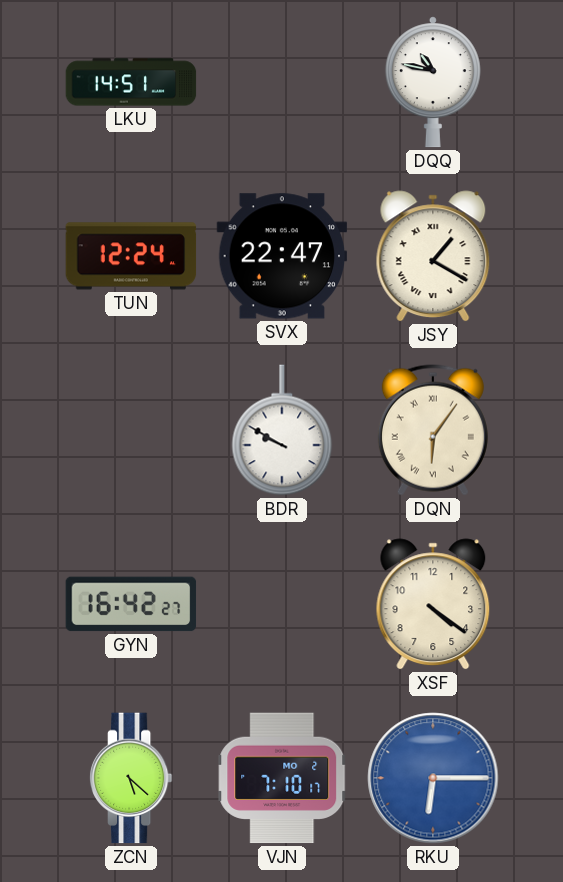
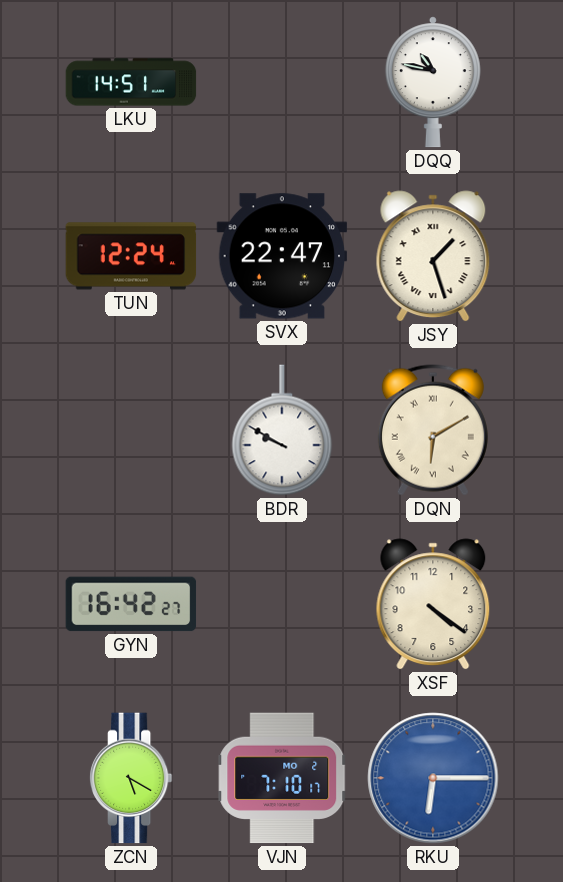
JSY: 1:20 -> 1:27
DQN: 6:06 -> 6:10
ZCN: 5:22 -> 5:20
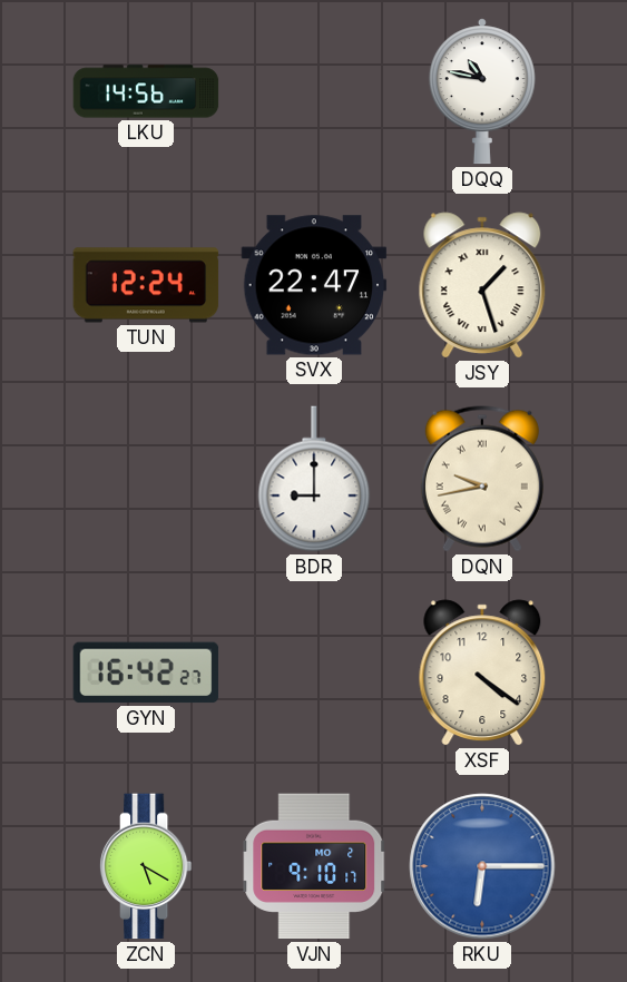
LKU: 14:51 -> 14:56
BDR: 9:50 -> 9:00
DQN: 6:10 -> 9:43
VJN: 7:10 -> 9:10
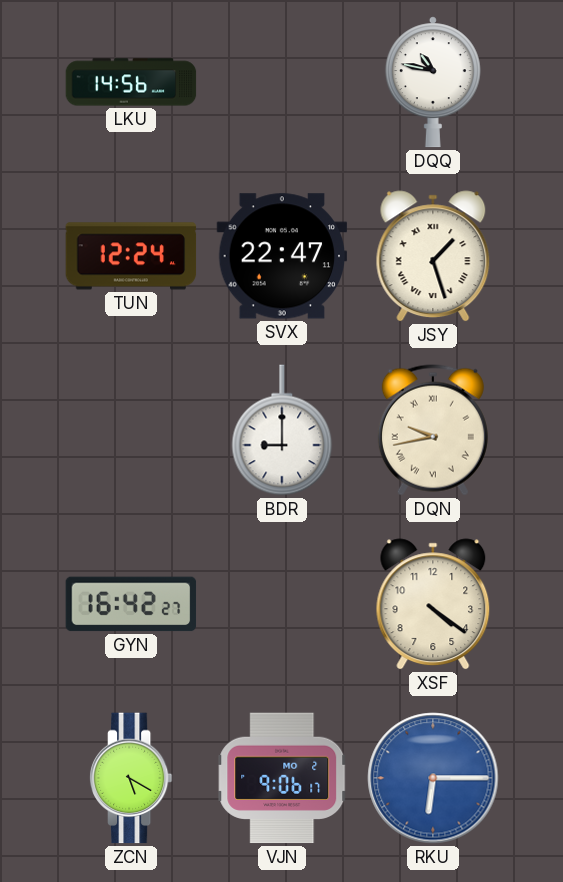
VJN: 9:10 -> 9:06
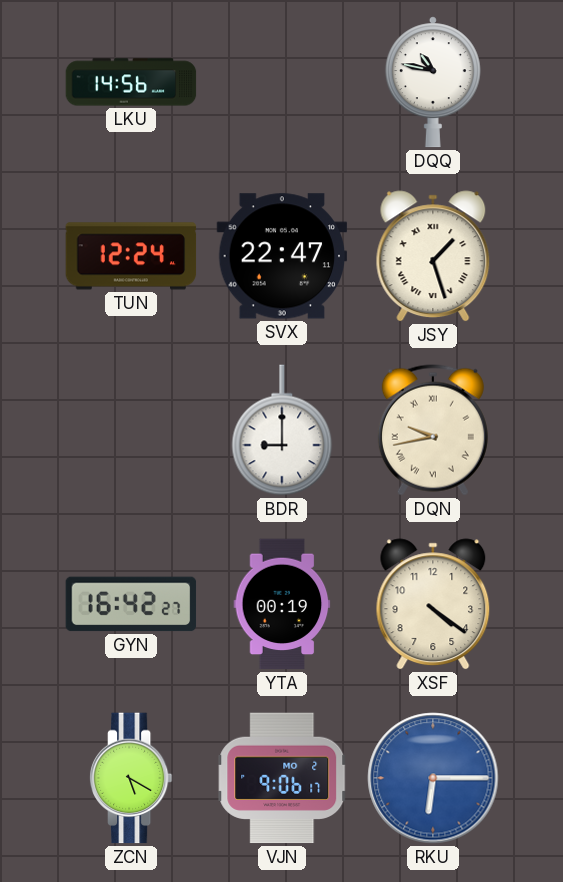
YTA: none -> 00:19
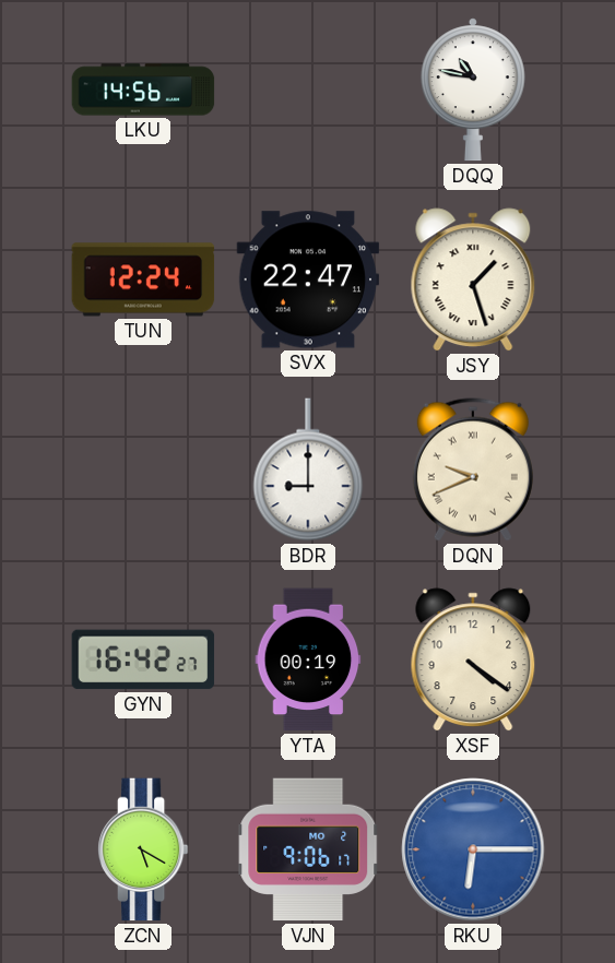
DQN: 9:43 -> 9:41
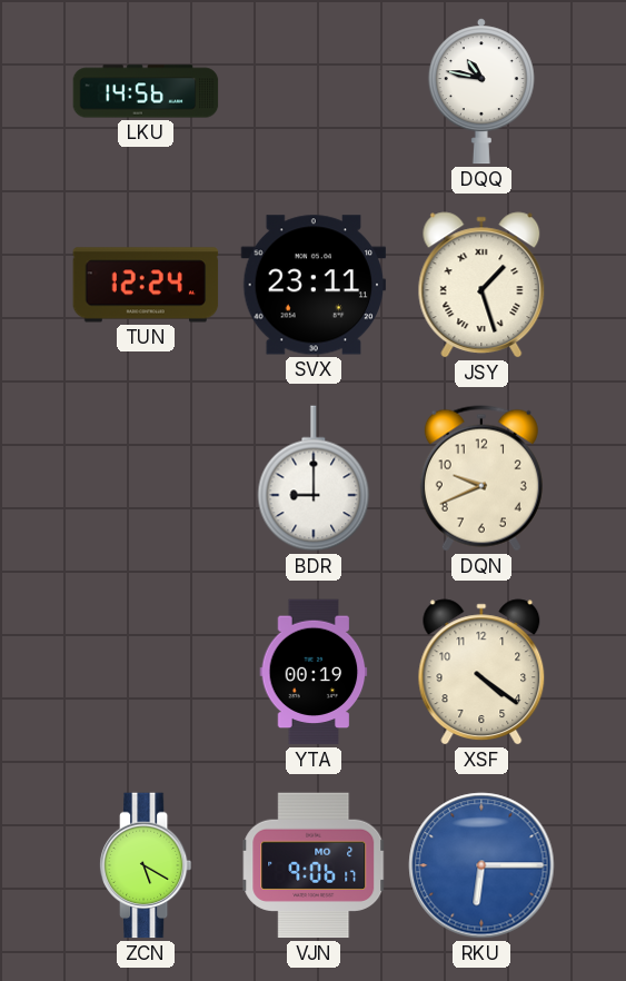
SVX: 22:47 -> 23:11
DQN numerals: Roman -> Arabic
GYN: 16:42 -> none
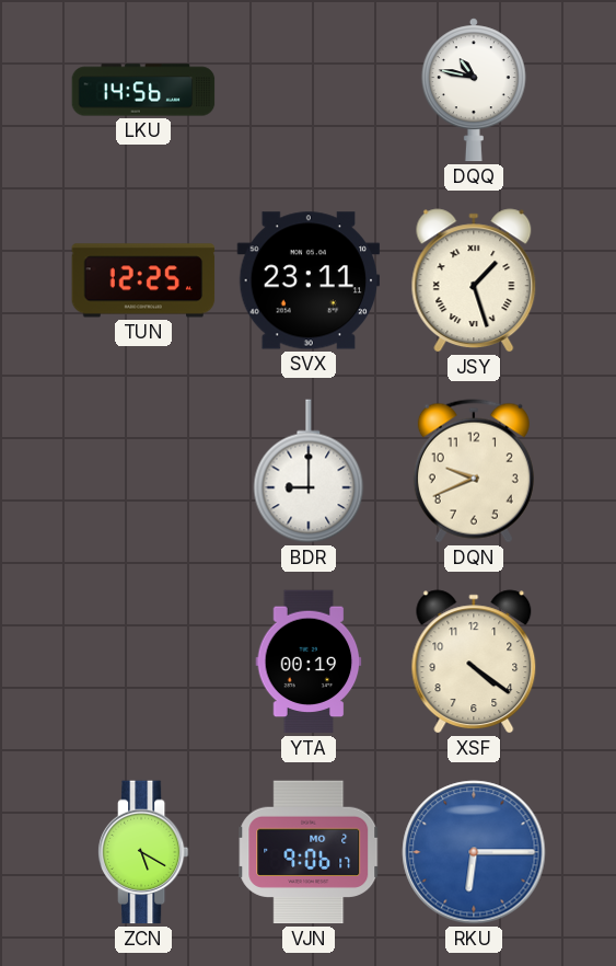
TUN: 12:24 -> 12:25
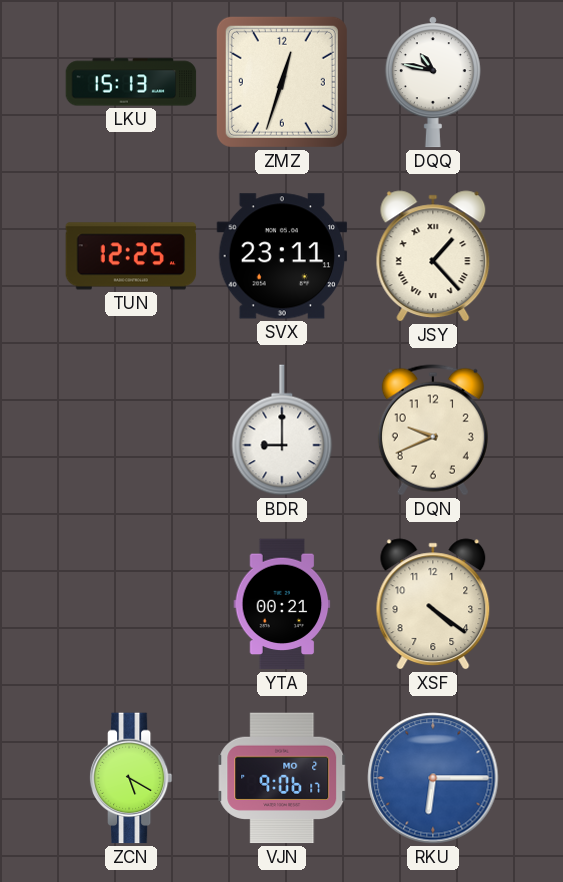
LKU: 14:56 -> 15:13
ZMZ: none -> 12:33
JSY: 1:27 -> 1:23
YTA: 00:19 -> 00:21
